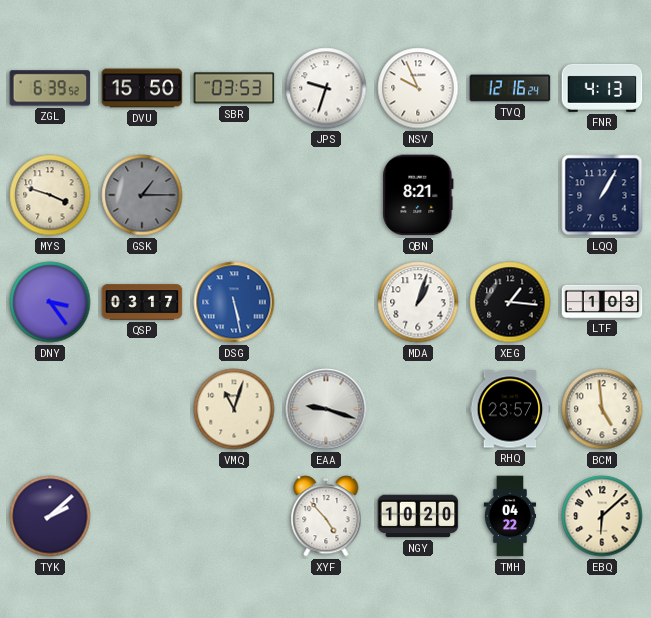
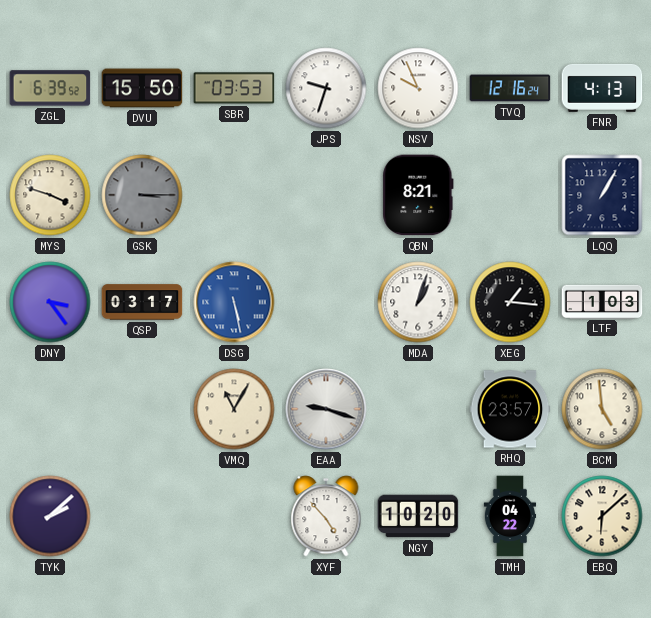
GSK: 1:15 -> 3:15
VMQ: 11:03 -> 11:05
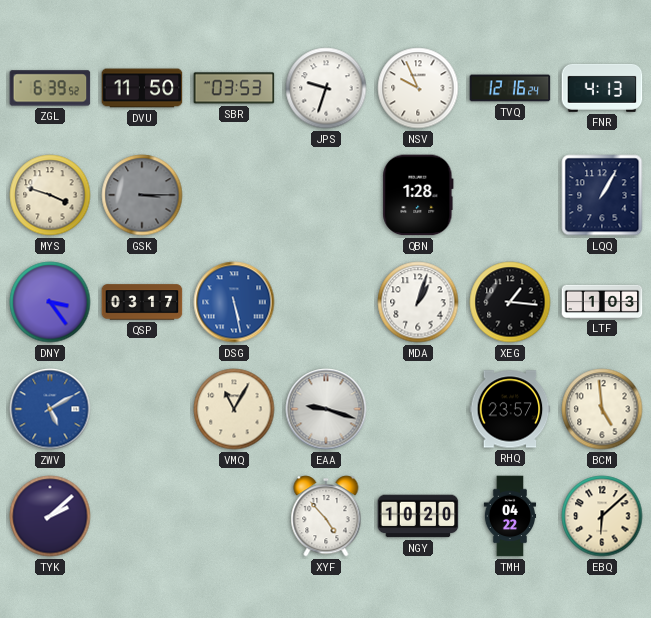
DVU: 15:50 -> 11:50
QBN: 8:21 -> 1:28
ZWV: none -> 5:10
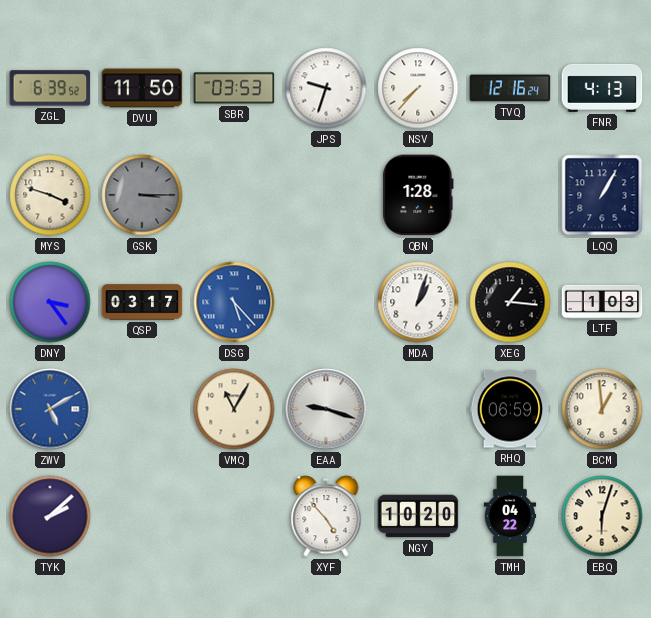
NSV: 9:56 -> 7:37
DSG: 5:28 -> 5:23
RHQ: 23:57 -> 06:59
BCM: 4:59 -> 12:59
EBQ: 6:08 -> 6:03
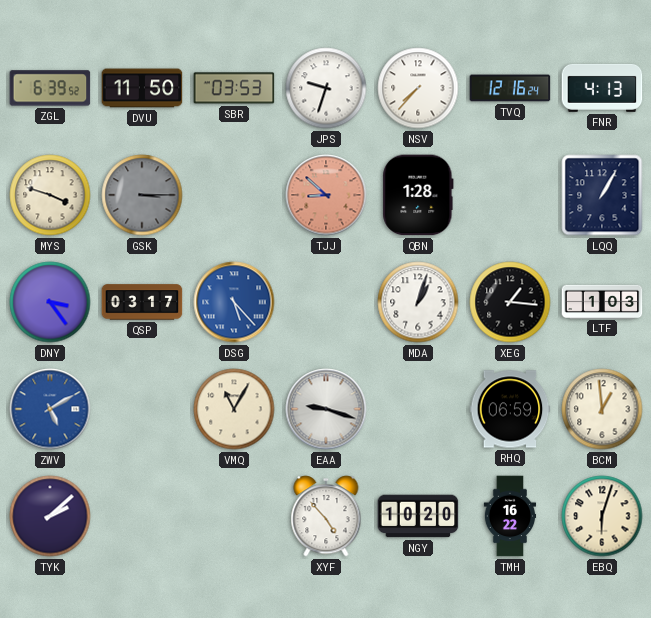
TJJ: none -> 8:52
TMH: 04:22 -> 16:22
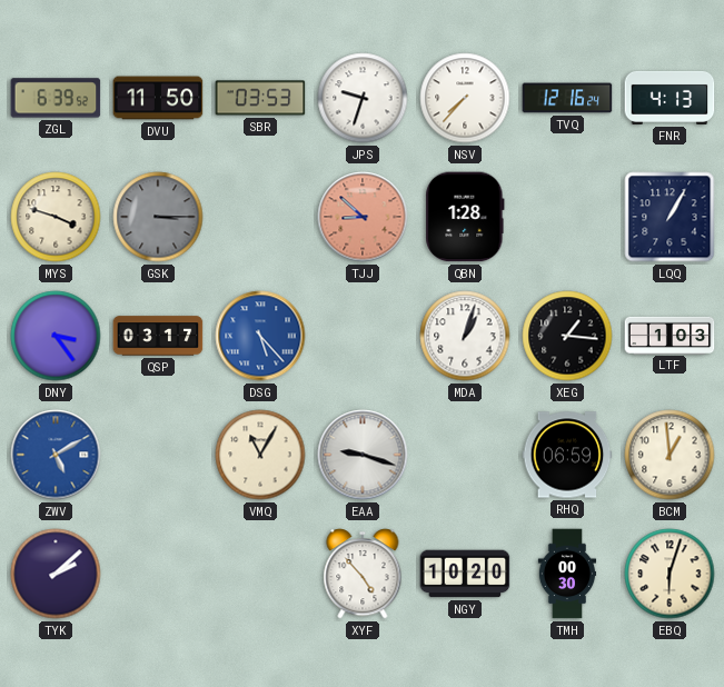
TMH: 16:22 -> 00:30
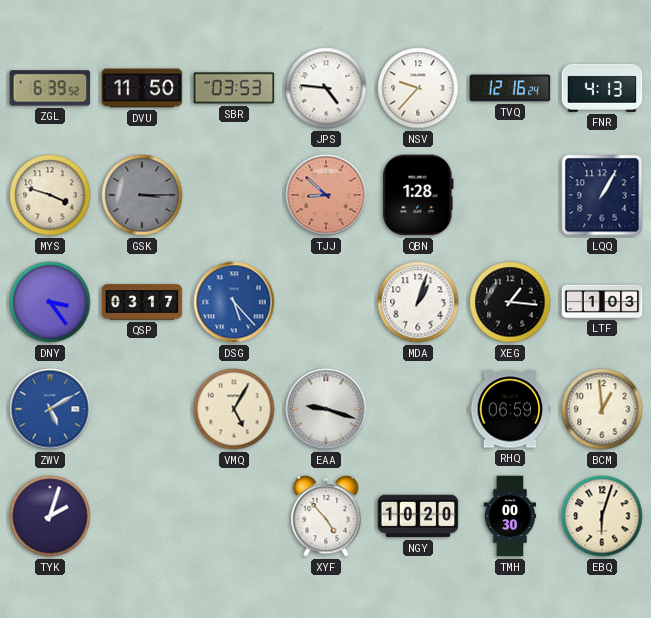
JPS: 9:33 -> 4:46
NSV: 7:37 -> 9:37
VMQ: 11:05 -> 5:05
TYK: 2:08 -> 2:03
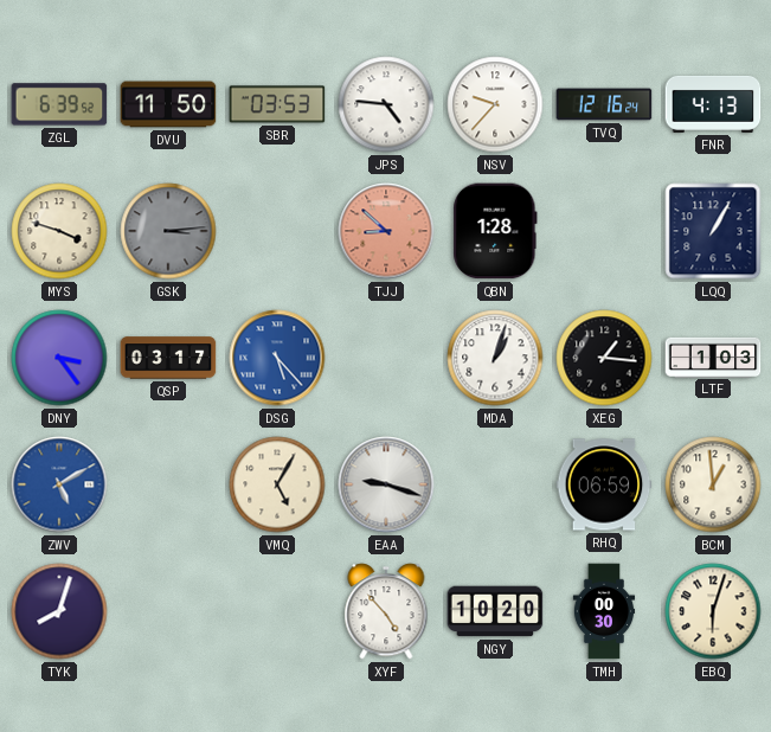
GSK: 3:15 -> 3:14
TYK: 2:03 -> 8:03
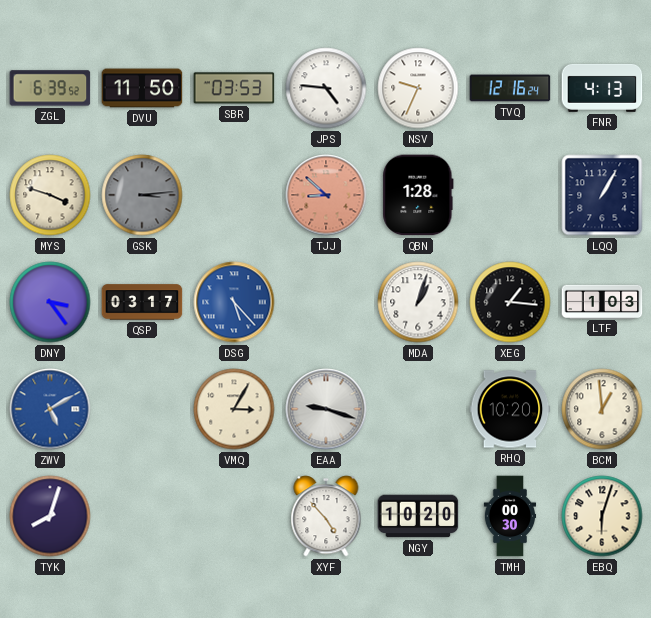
NSV: 9:37 -> 9:34
VMQ: 5:05 -> 3:05
RHQ: 06:59 -> 10:20
